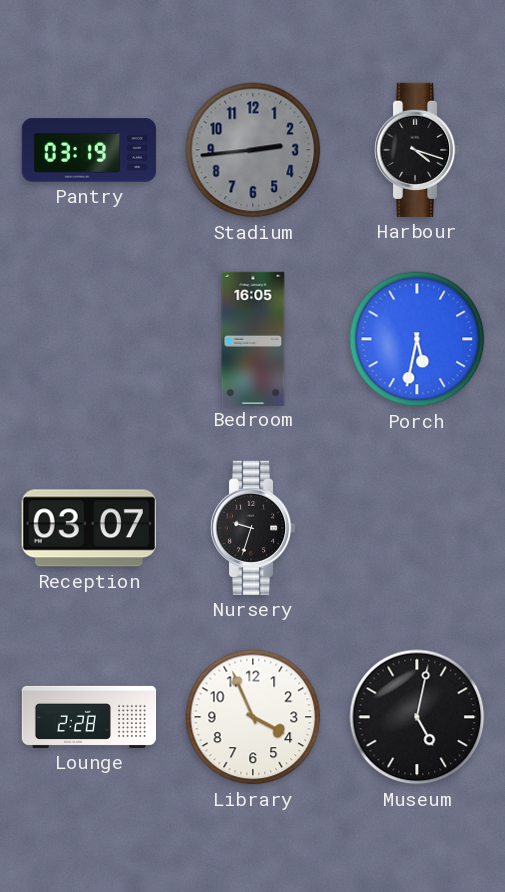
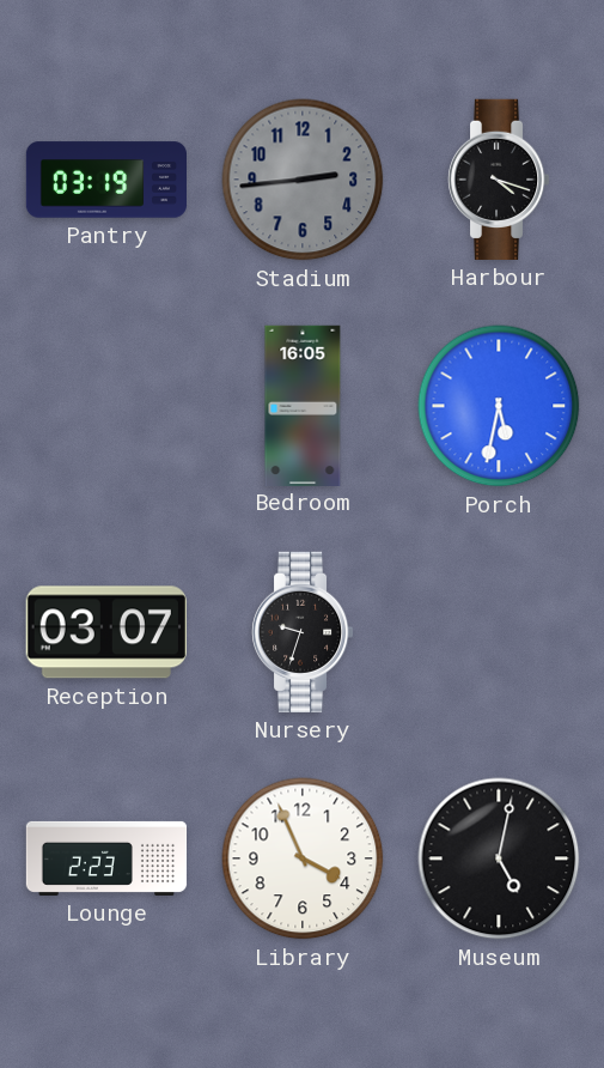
Lounge: 2:28 -> 2:23
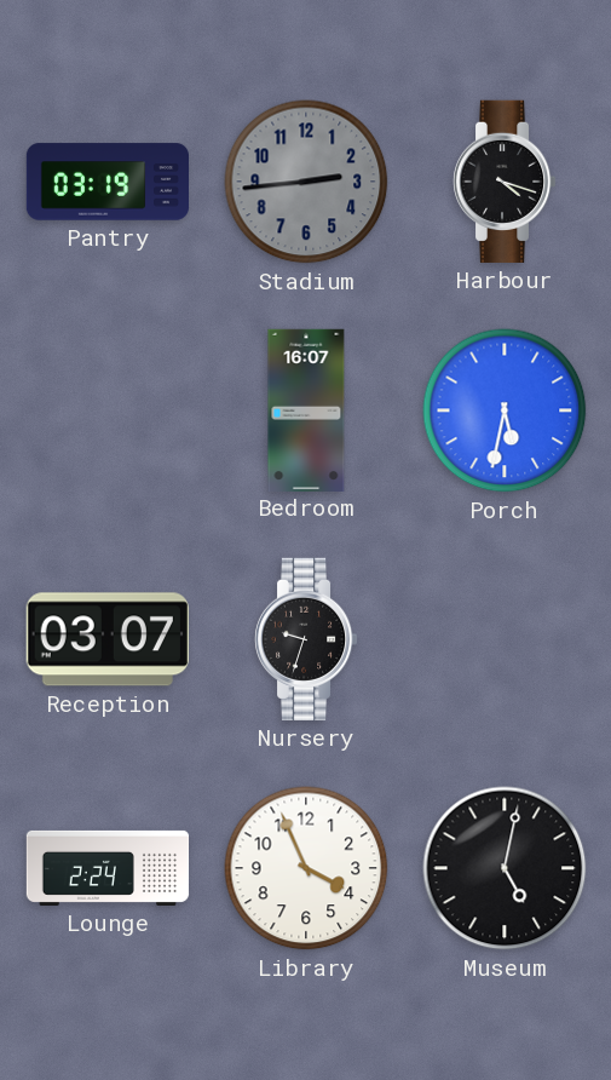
Bedroom: 16:05 -> 16:07
Lounge: 2:23 -> 2:24
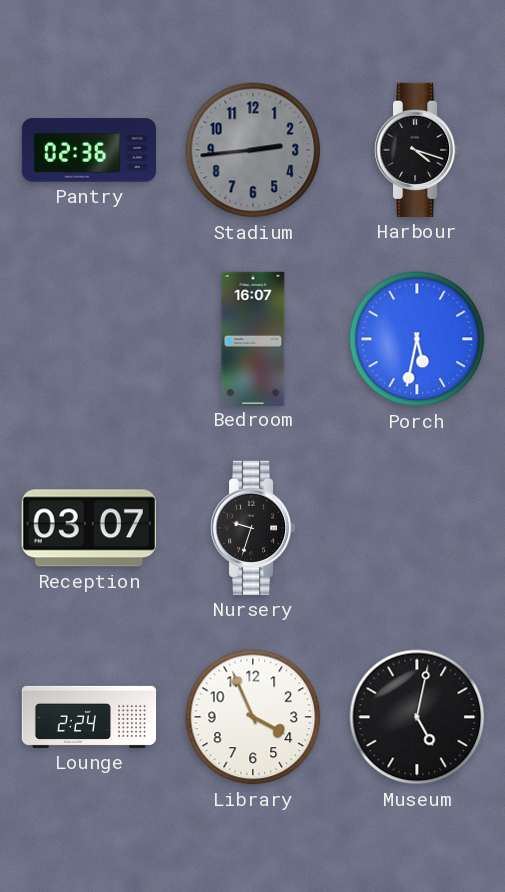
Pantry: 03:19 -> 02:36
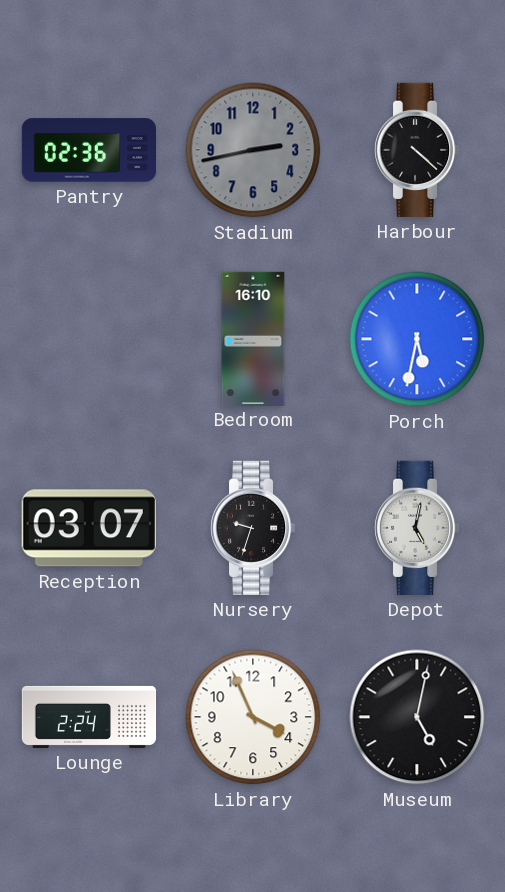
Stadium: 2:44 -> 2:43
Harbour: 4:18 -> 4:22
Bedroom: 16:07 -> 16:10
Depot: none -> 5:02
